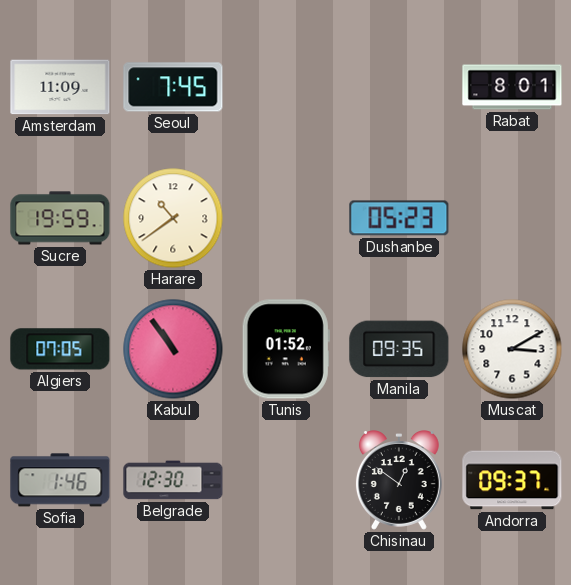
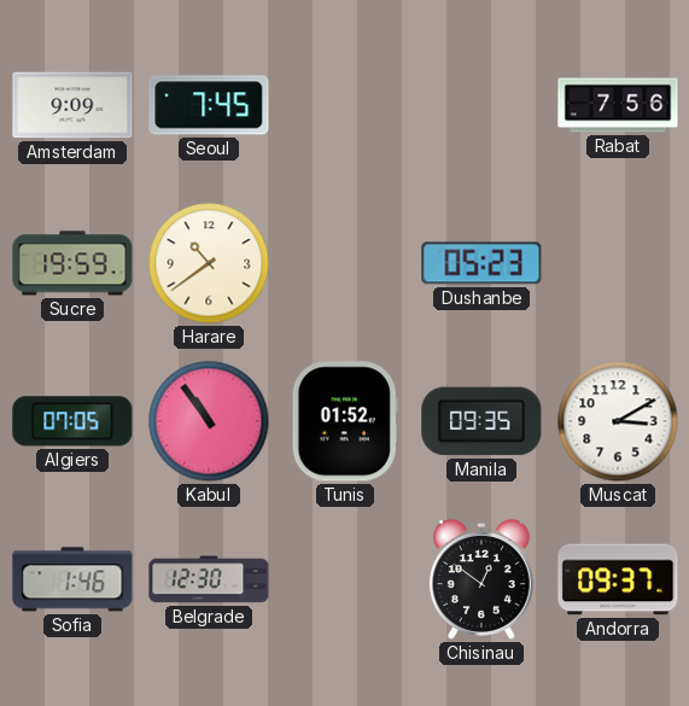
Amsterdam: 11:09 -> 9:09
Rabat: 8:01 -> 7:56
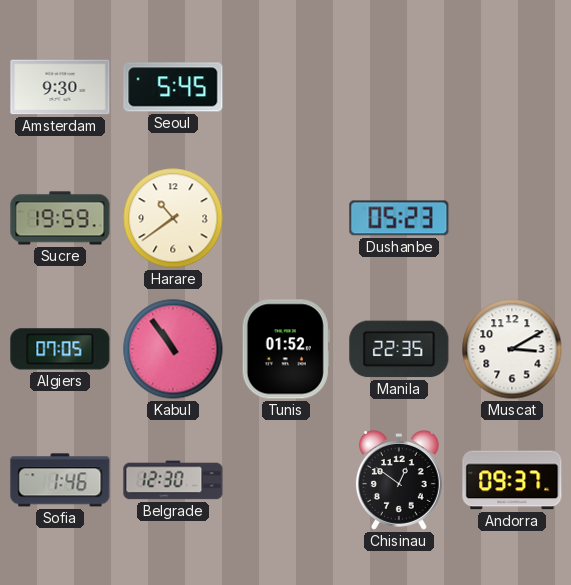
Amsterdam: 9:09 -> 9:30
Seoul: 7:45 -> 5:45
Rabat: 7:56 -> none
Manila: 09:35 -> 22:35
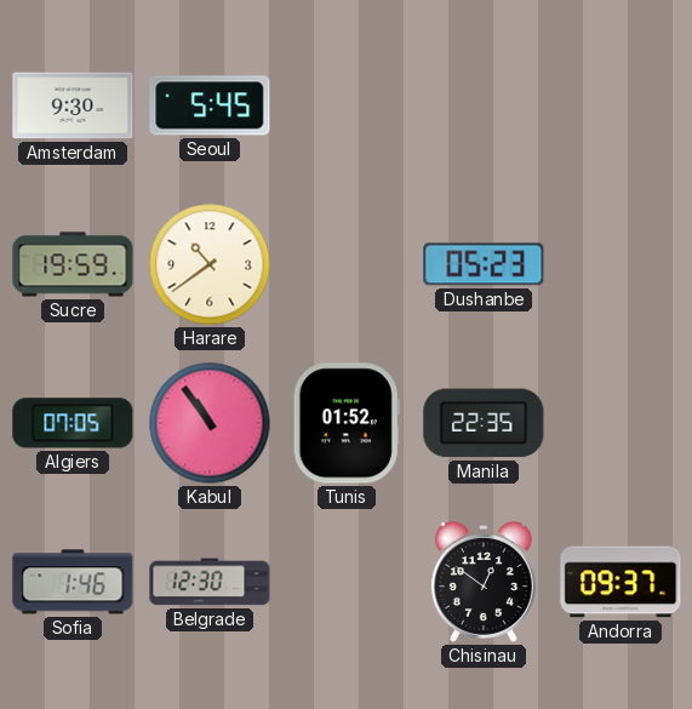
Muscat: 3:10 -> none
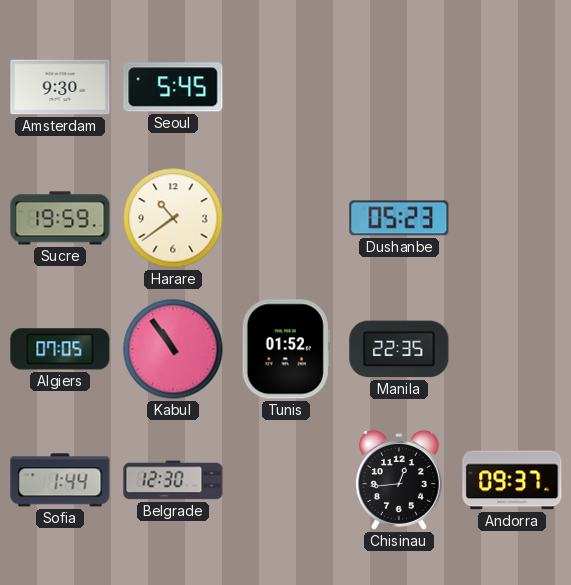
Sofia: 1:46 -> 1:44
Chisinau: 12:51 -> 12:44
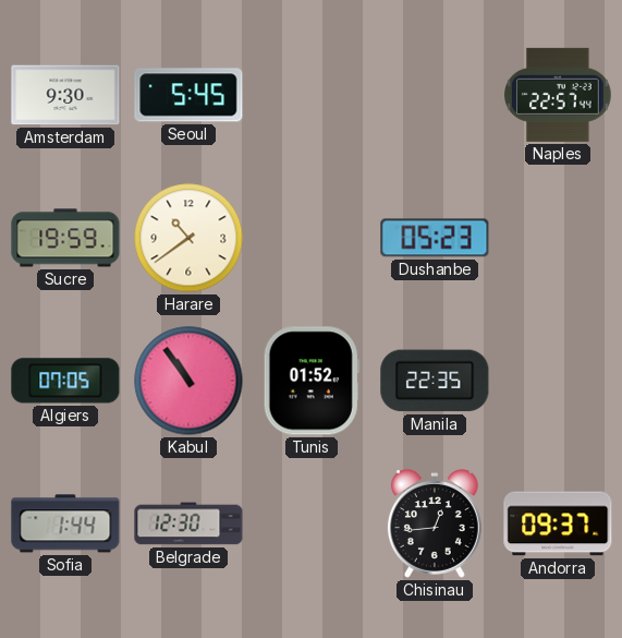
Naples: none -> 22:57
